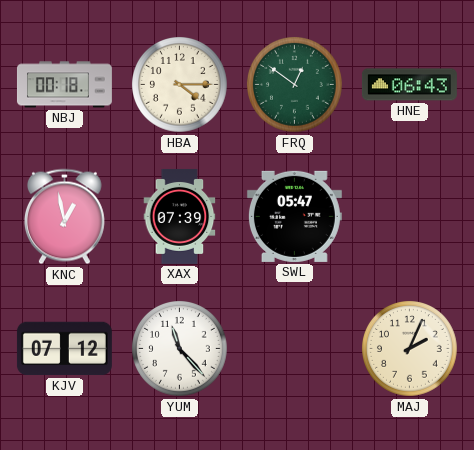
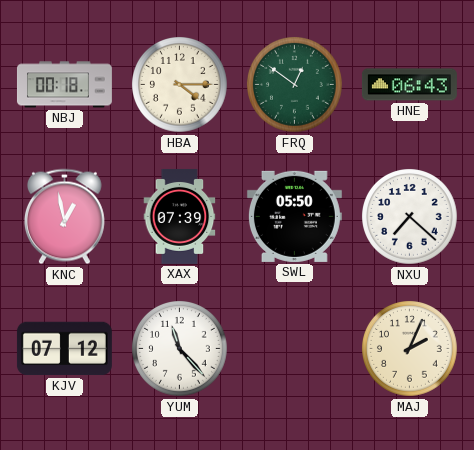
SWL: 05:47 -> 05:50
NXU: none -> 7:22
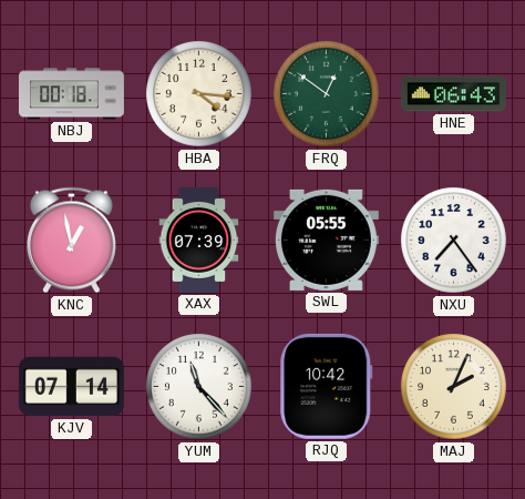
HBA: 4:15 -> 4:16
SWL: 05:50 -> 05:55
NXU: 7:22 -> 7:24
KJV: 07:12 -> 07:14
RJQ: none -> 10:42
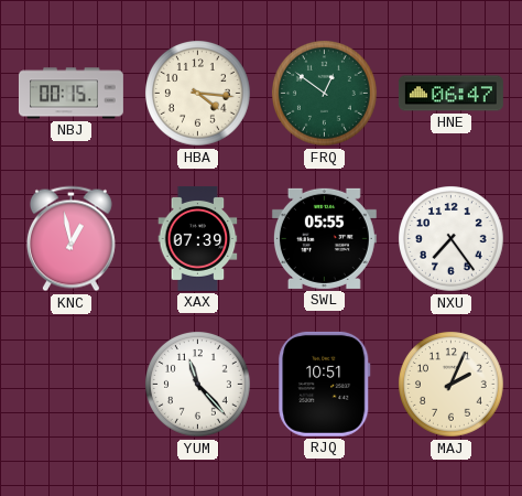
NBJ: 00:18 -> 00:15
HNE: 06:43 -> 06:47
KJV: 07:14 -> none
RJQ: 10:42 -> 10:51
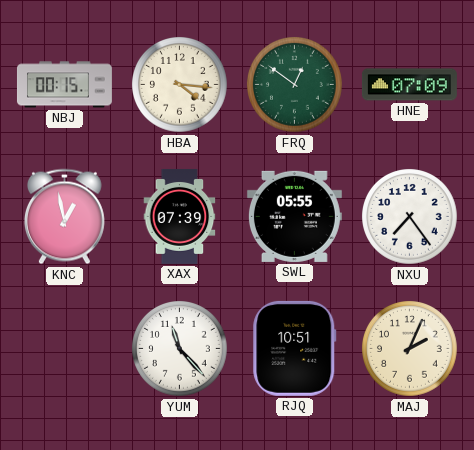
HNE: 06:47 -> 07:09
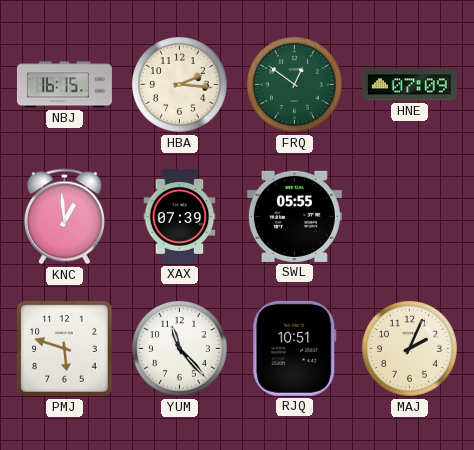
NBJ: 00:15 -> 16:15
HBA: 4:16 -> 2:16
KNC: 12:58 -> 12:59
NXU: 7:24 -> none
PMJ: none -> 5:48
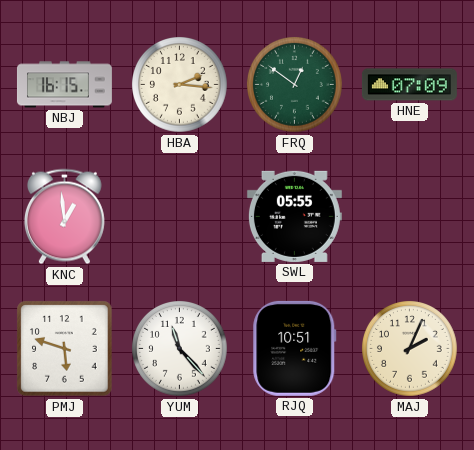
XAX: 07:39 -> none
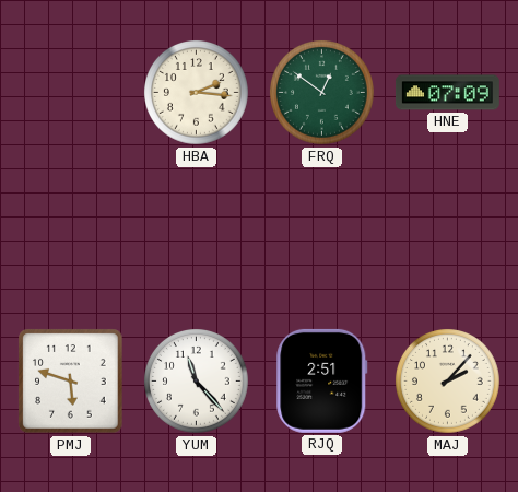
NBJ: 16:15 -> none
KNC: 12:59 -> none
SWL: 05:55 -> none
RJQ: 10:51 -> 2:51
MAJ: 2:04 -> 2:07
